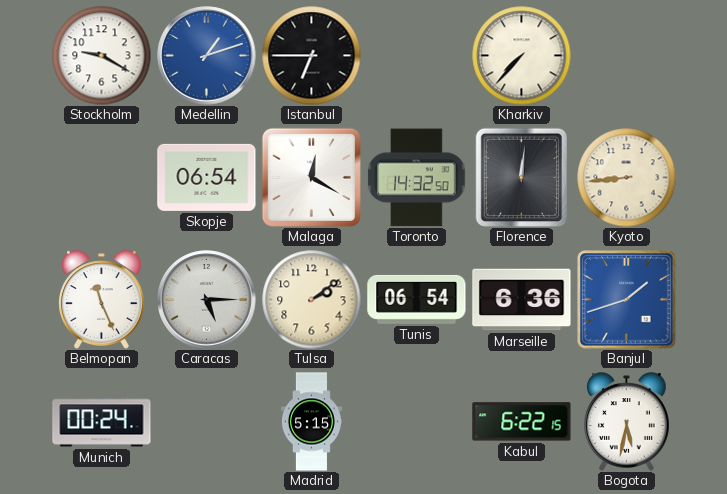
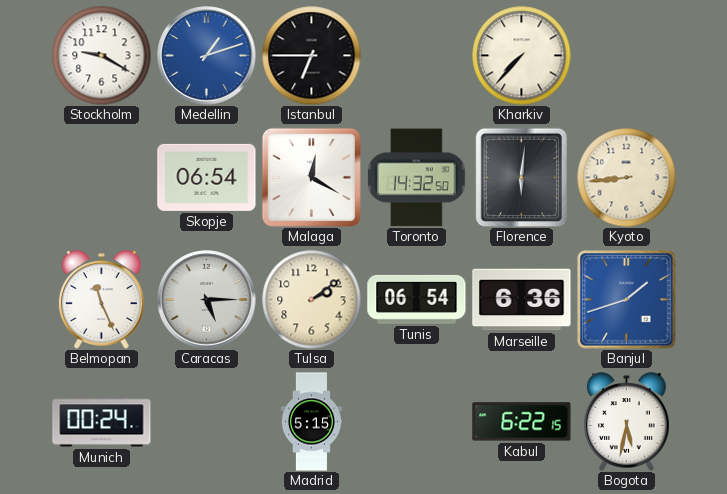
Florence: 12:01 -> 6:01
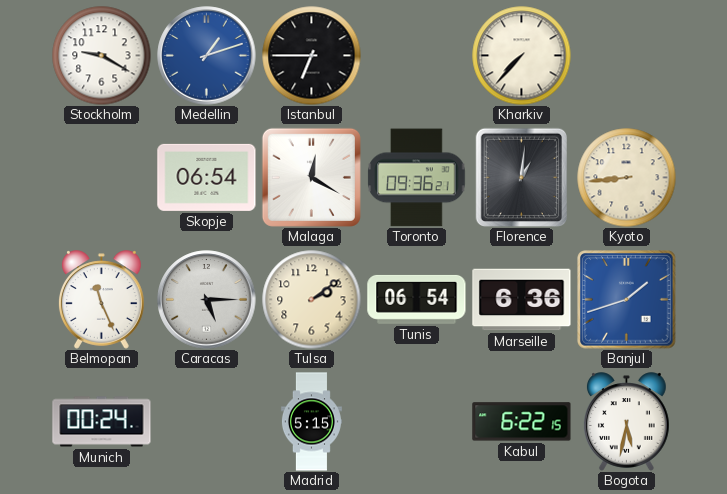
Toronto: 14:32 -> 09:36
Florence: 6:01 -> 1:01
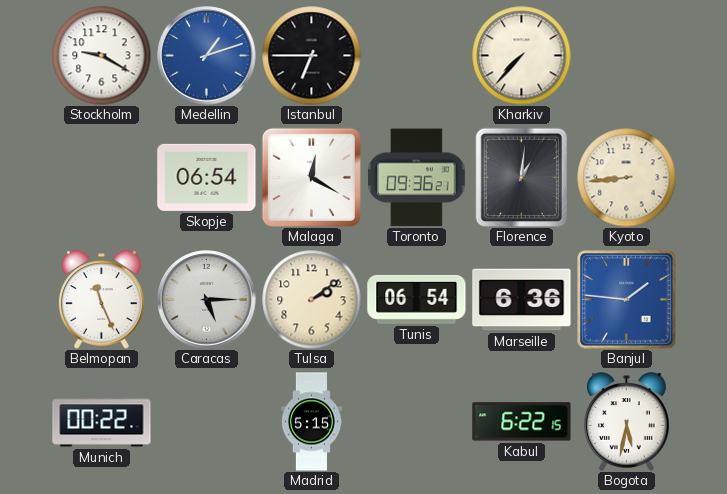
Banjul: 1:42 -> 1:46
Munich: 00:24 -> 00:22
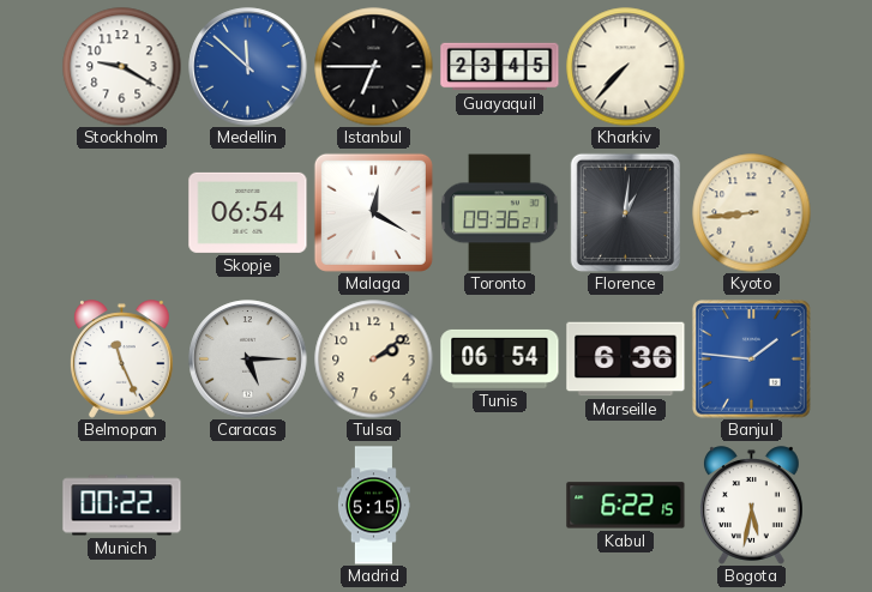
Medellin: 1:12 -> 11:52
Guayaquil: none -> 23:45
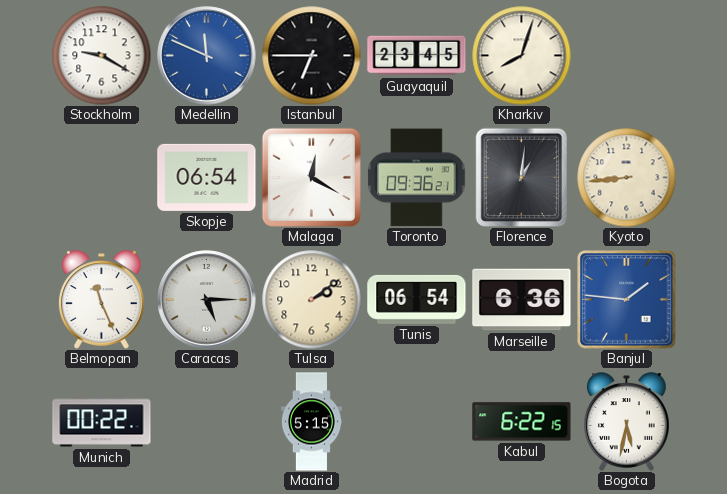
Medellin: 11:52 -> 11:49
Kharkiv: 7:37 -> 8:03
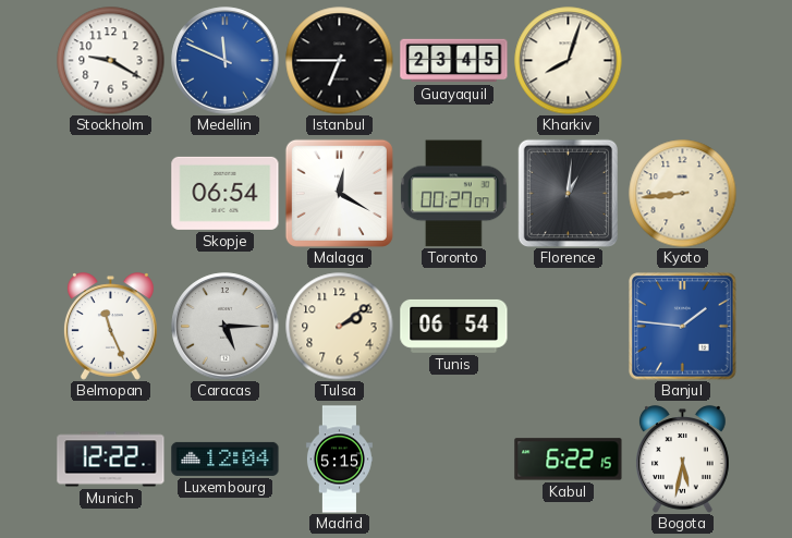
Toronto: 09:36 -> 00:27
Marseille: 6:36 -> none
Munich: 00:22 -> 12:22
Luxembourg: none -> 12:04
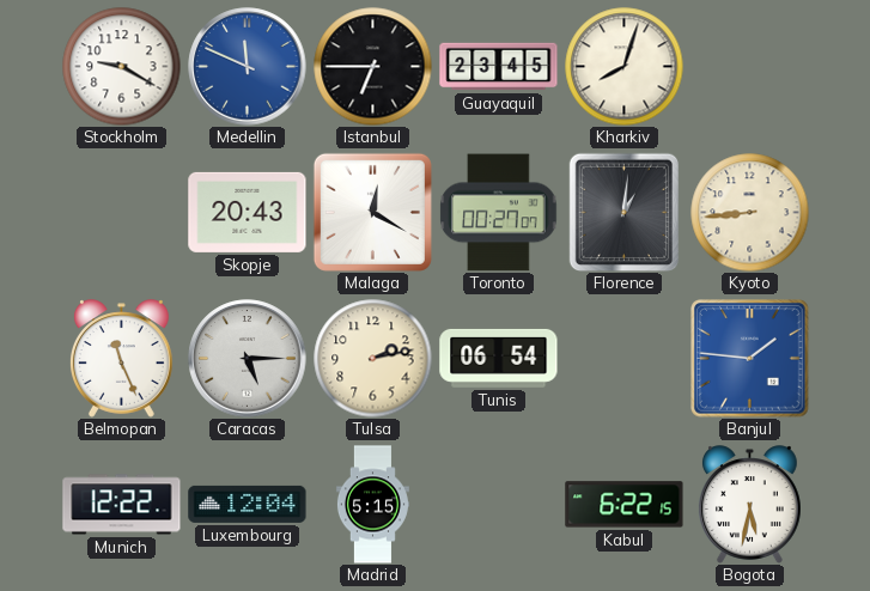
Skopje: 06:54 -> 20:43
Tulsa: 2:09 -> 2:13
